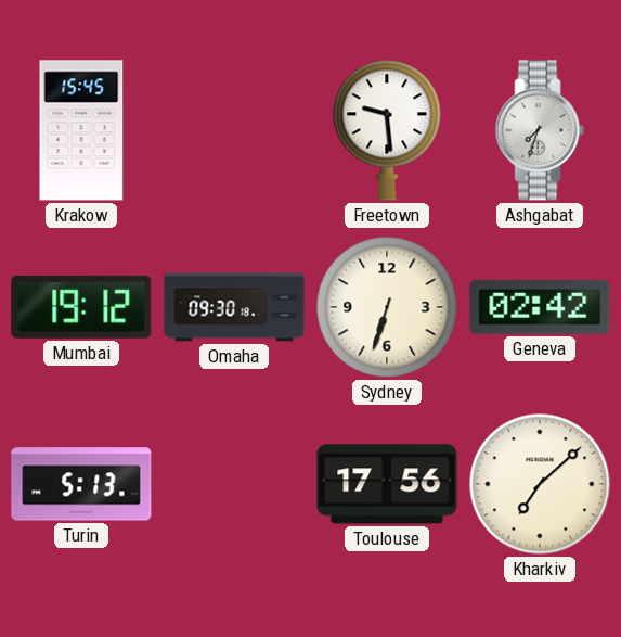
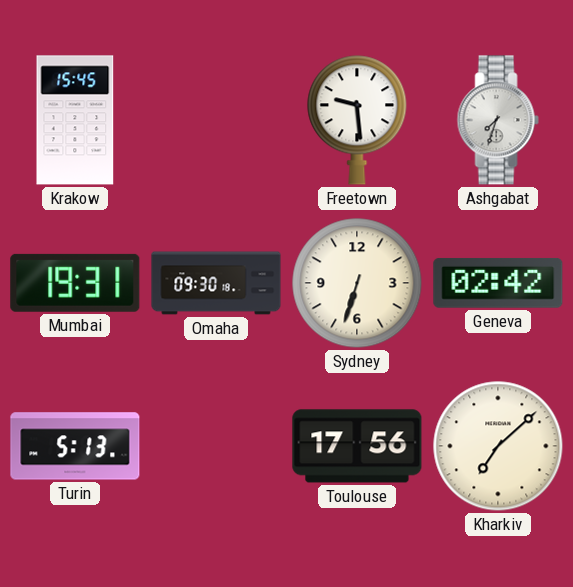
Mumbai: 19:12 -> 19:31
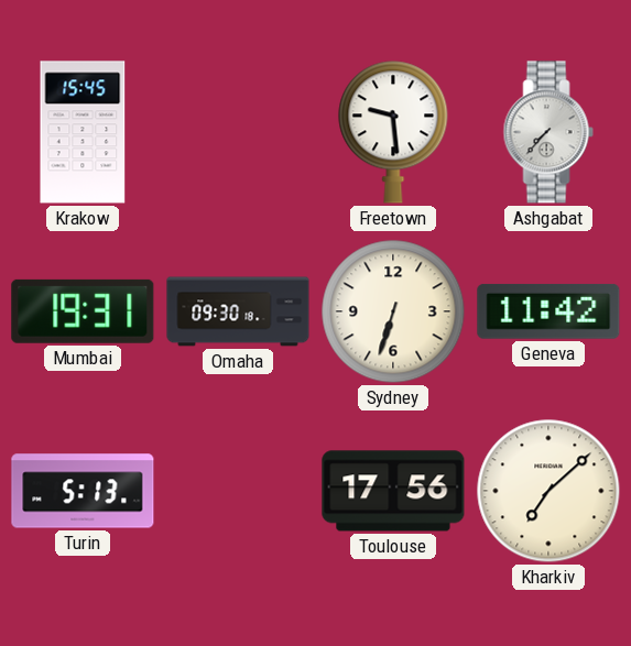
Ashgabat: 7:33 -> 7:37
Geneva: 02:42 -> 11:42
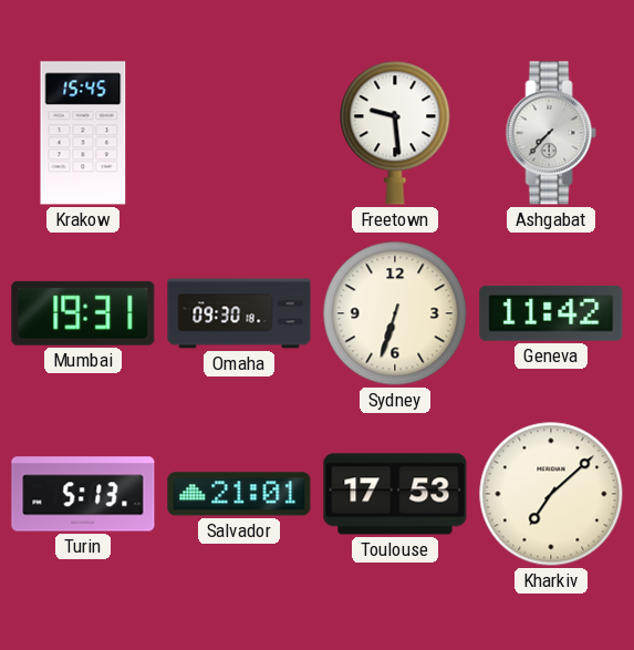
Salvador: none -> 21:01
Toulouse: 17:56 -> 17:53
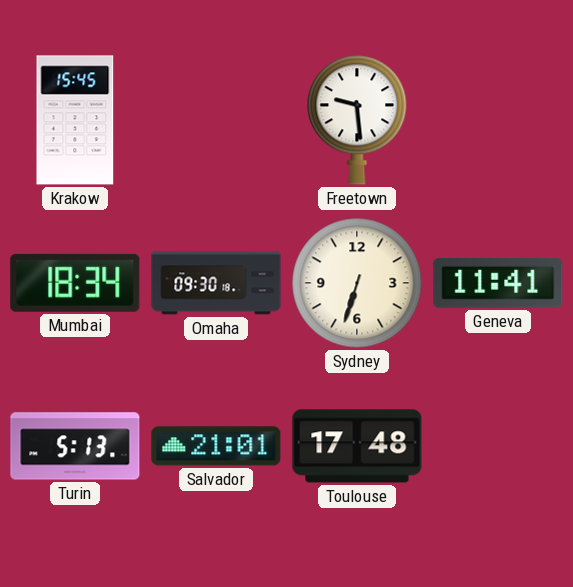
Ashgabat: 7:37 -> none
Mumbai: 19:31 -> 18:34
Geneva: 11:42 -> 11:41
Toulouse: 17:53 -> 17:48
Kharkiv: 7:08 -> none
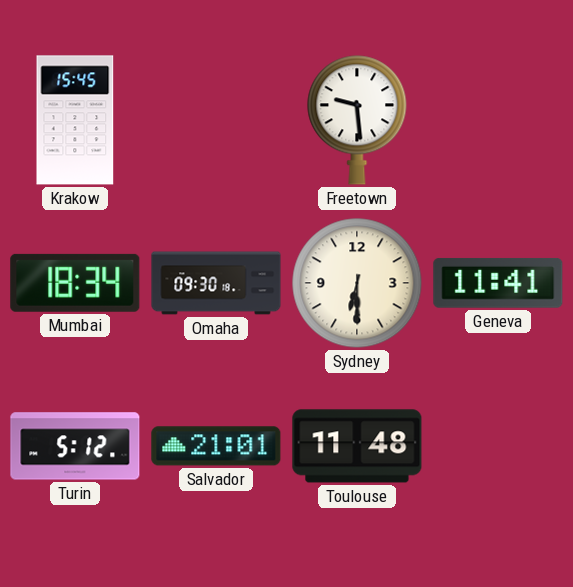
Sydney: 6:33 -> 6:30
Turin: 5:13 -> 5:12
Toulouse: 17:48 -> 11:48
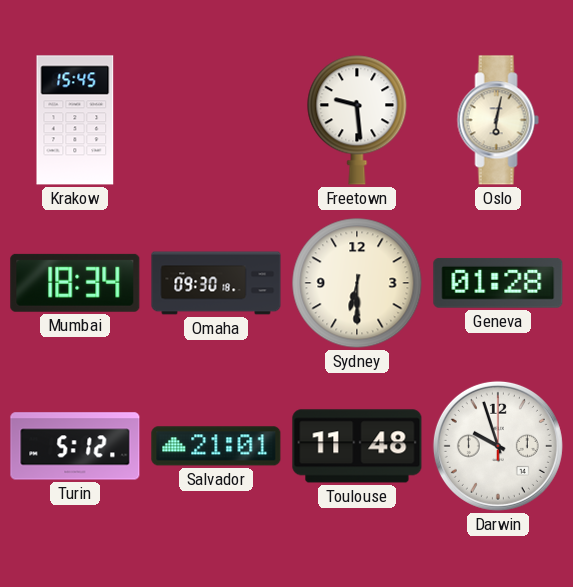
Oslo: none -> 6:02
Geneva: 11:41 -> 01:28
Darwin: none -> 9:57
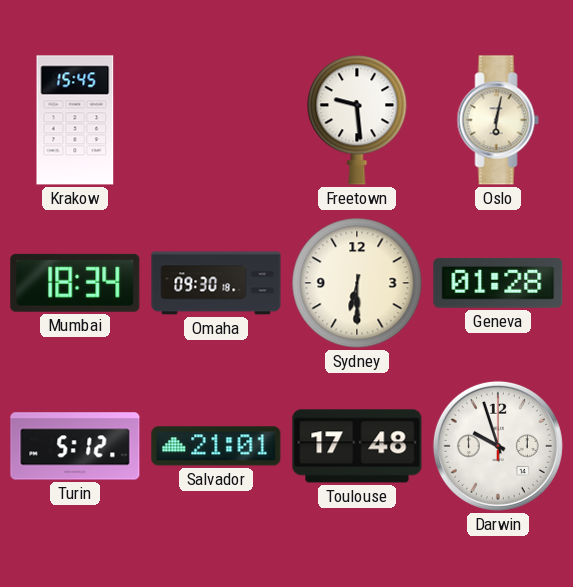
Toulouse: 11:48 -> 17:48
